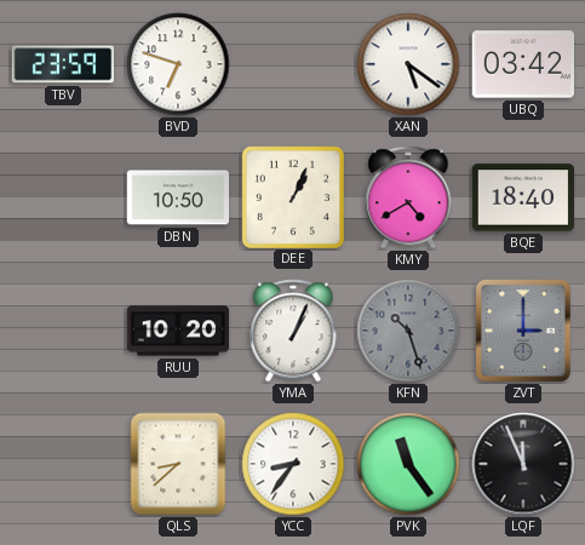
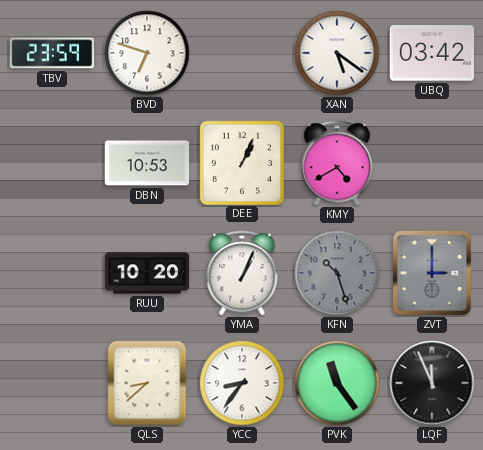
DBN: 10:50 -> 10:53
BQE: 18:40 -> none
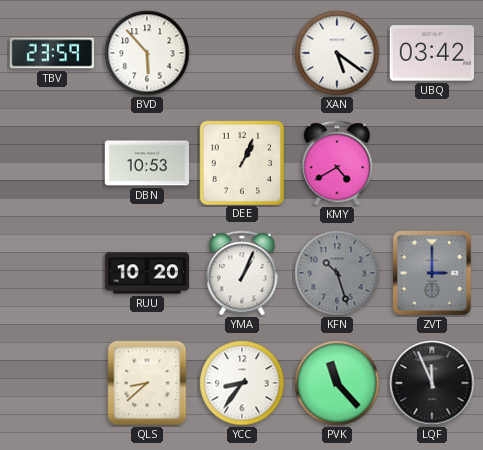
BVD: 6:48 -> 5:53
PVK: 11:24 -> 11:23
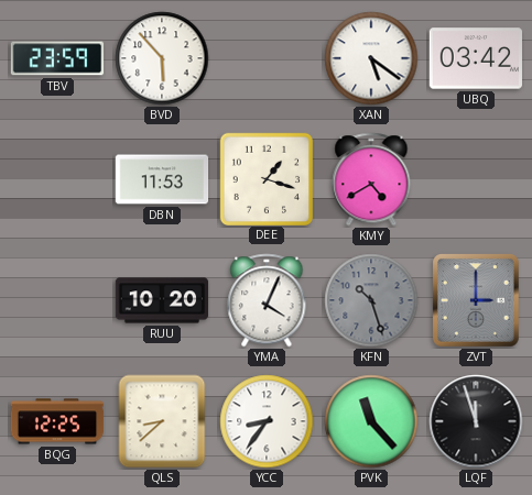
DBN: 10:53 -> 11:53
DEE: 1:04 -> 1:18
YMA: 1:04 -> 4:04
BQG: none -> 12:25
LQF: 11:56 -> 11:57
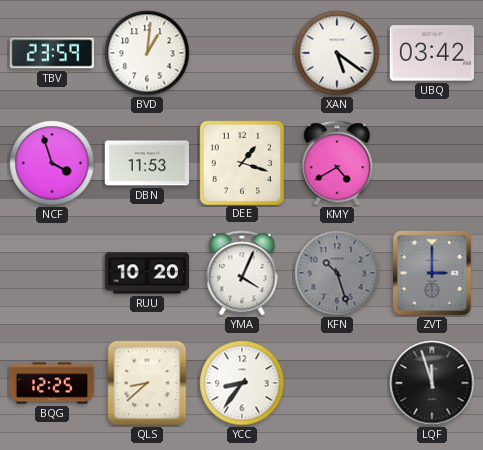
BVD: 5:53 -> 1:01
NCF: none -> 3:57
PVK: 11:23 -> none
